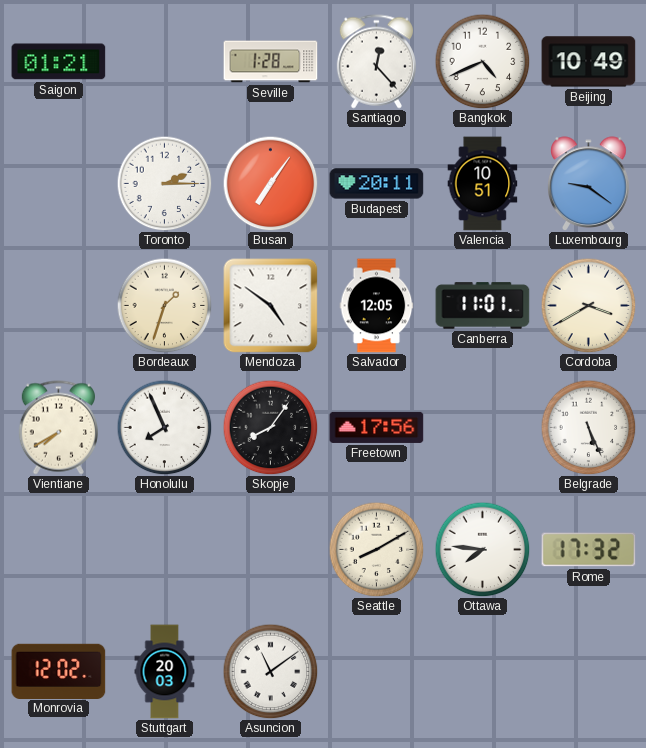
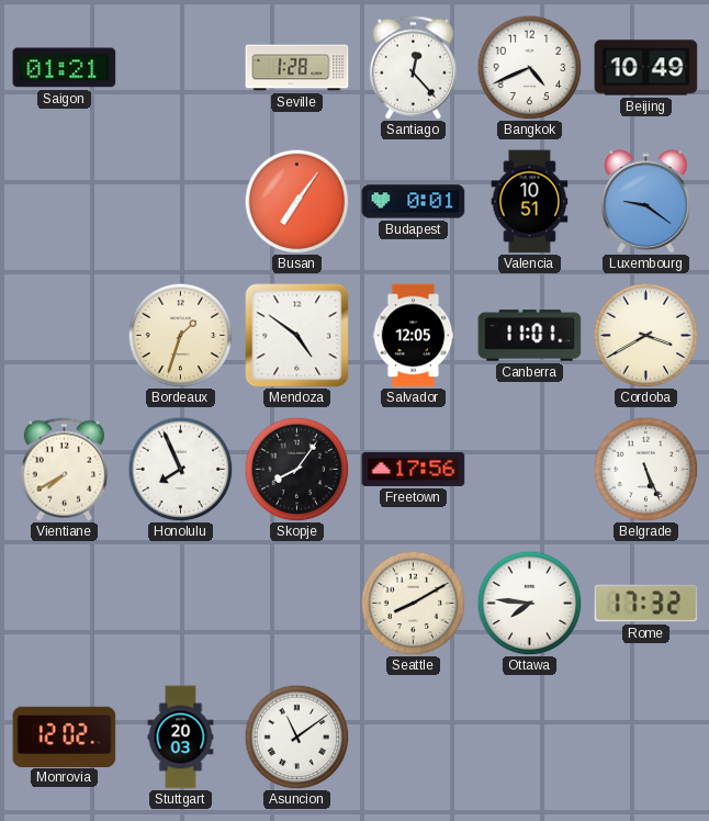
Toronto: 2:15 -> none
Budapest: 20:11 -> 0:01
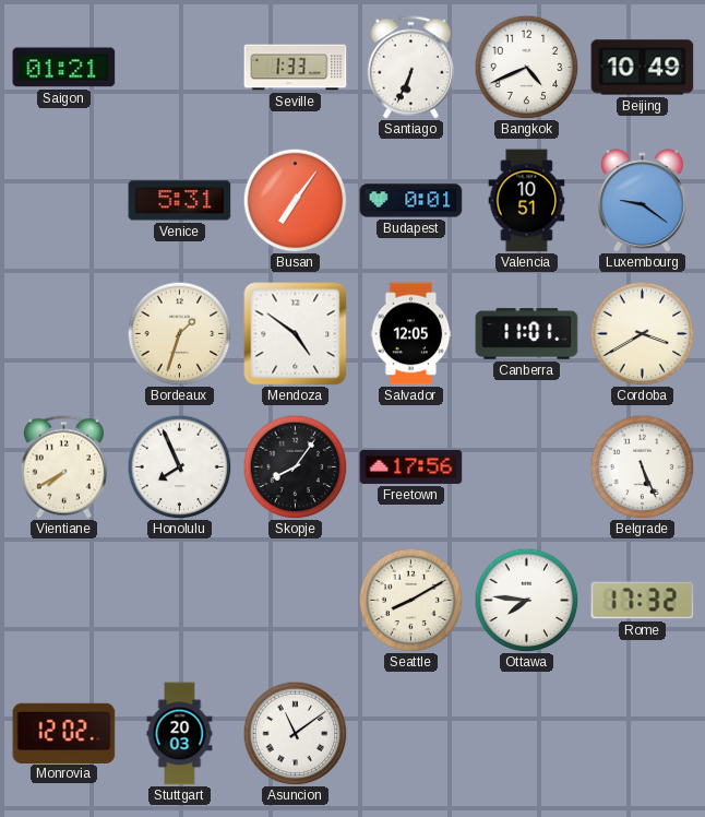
Seville: 1:28 -> 1:33
Santiago: 12:23 -> 6:34
Venice: none -> 5:31
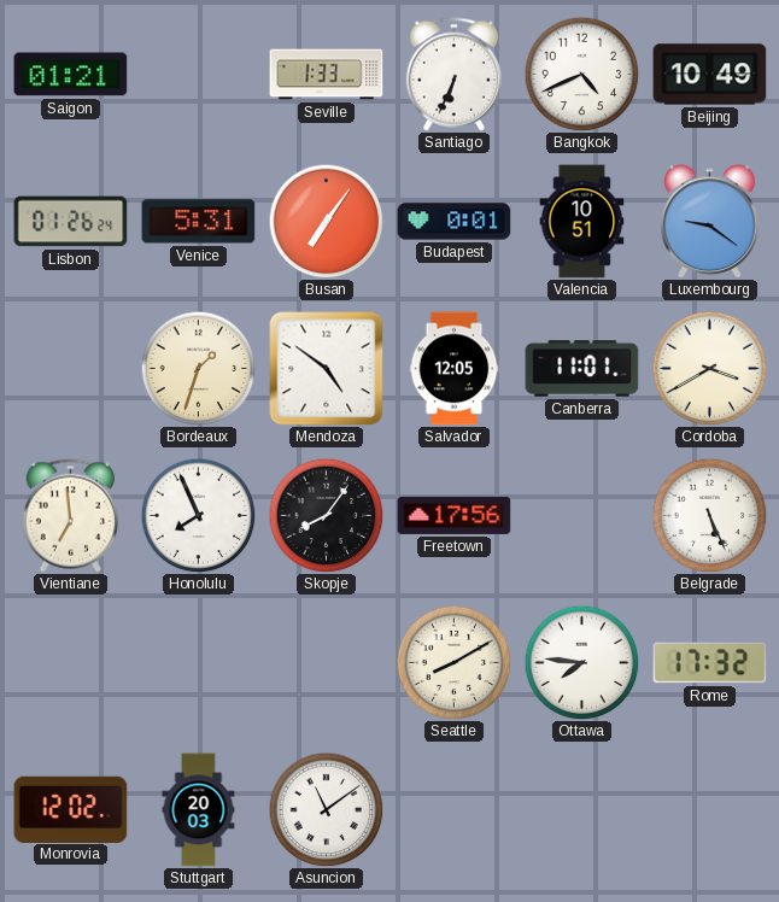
Lisbon: none -> 01:26
Vientiane: 7:40 -> 6:59
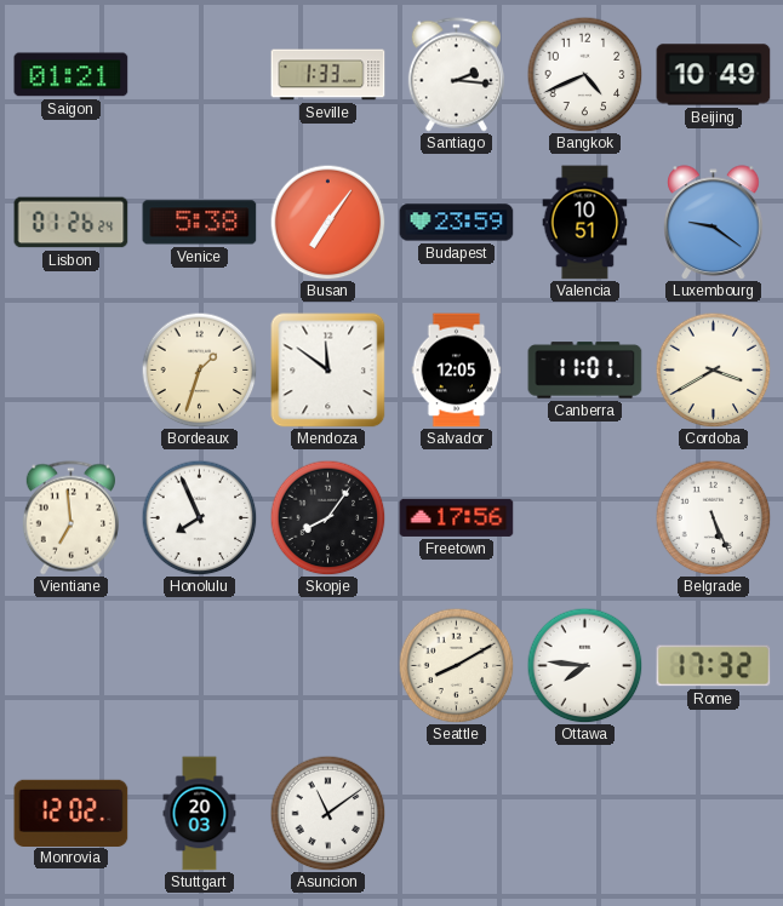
Santiago: 6:34 -> 2:16
Venice: 5:31 -> 5:38
Budapest: 0:01 -> 23:59
Mendoza: 4:51 -> 11:51
